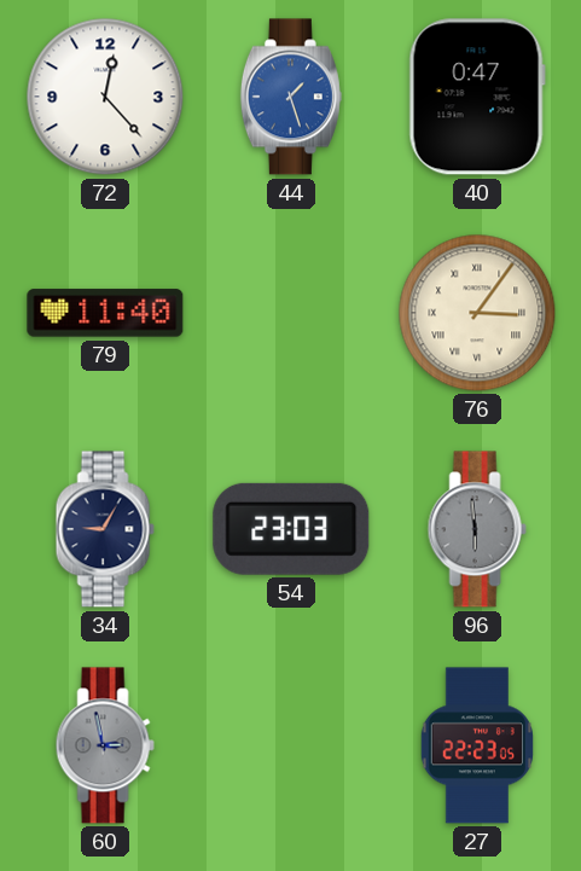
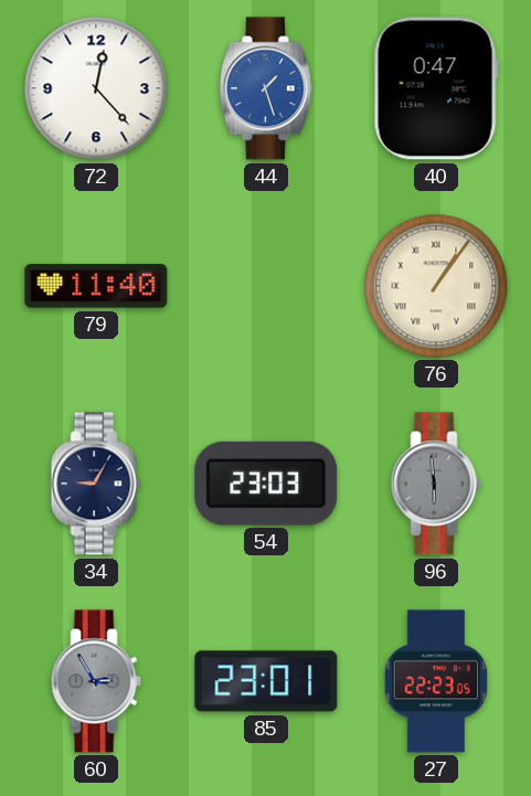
76: 3:06 -> 1:06
60: 2:58 -> 2:55
85: none -> 23:01
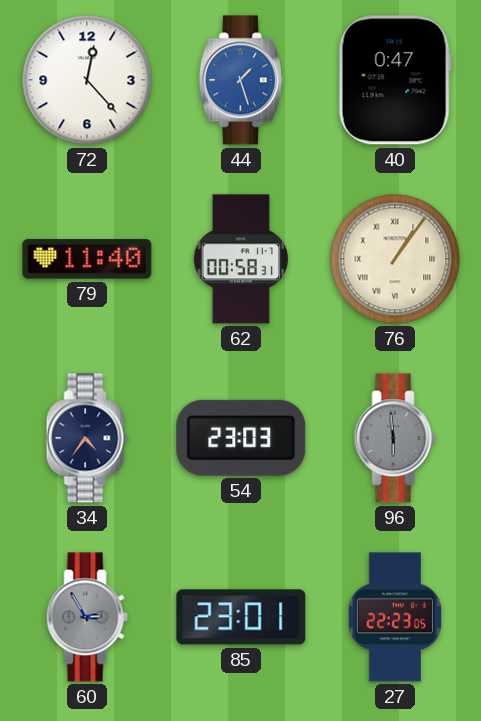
62: none -> 00:58
34: 9:05 -> 4:36
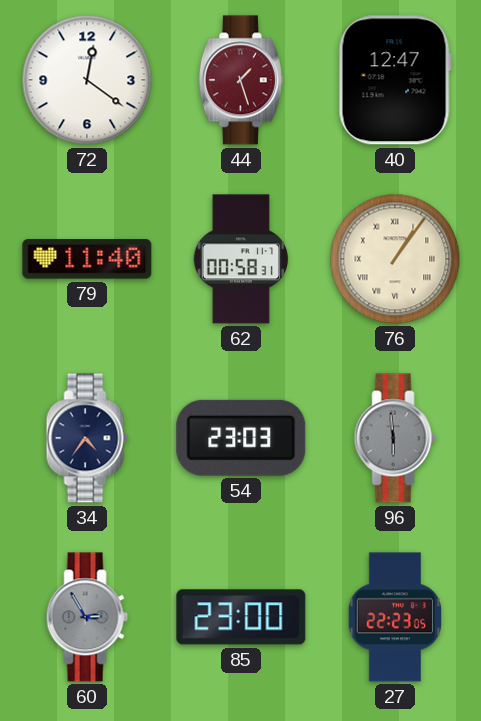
72: 12:23 -> 12:21
44 dial: blue -> burgundy
40: 0:47 -> 12:47
85: 23:01 -> 23:00
